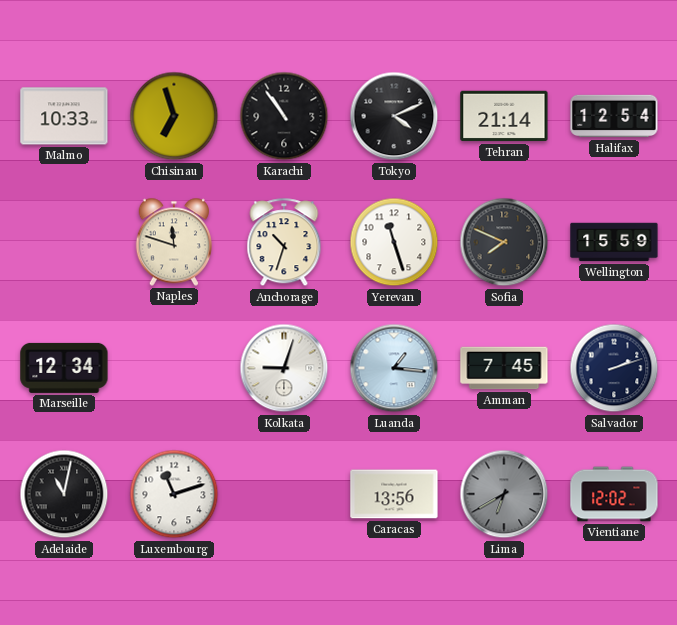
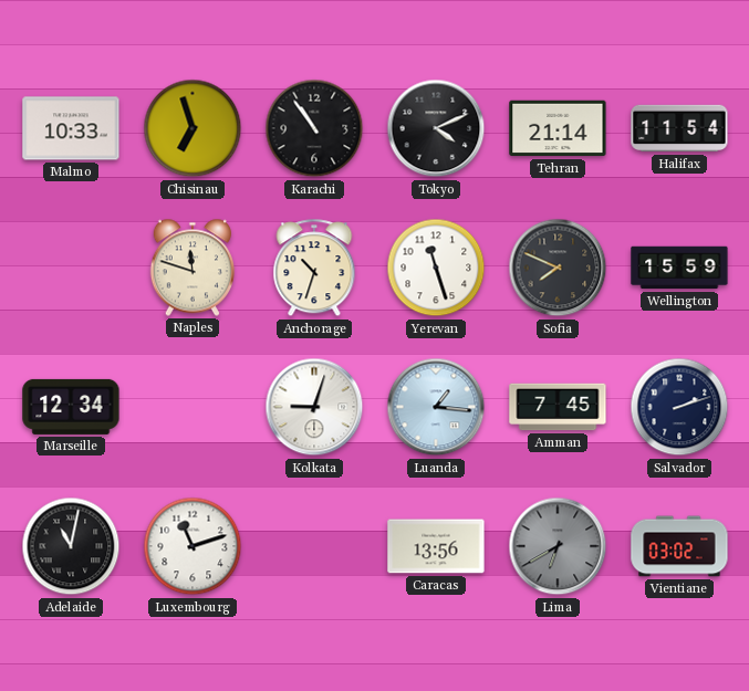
Halifax: 12:54 -> 11:54
Vientiane: 12:02 -> 03:02
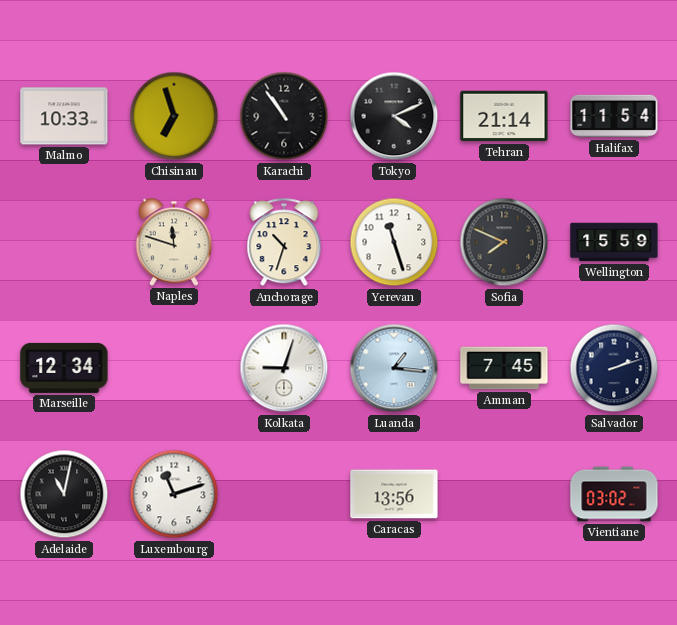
Lima: 6:40 -> none
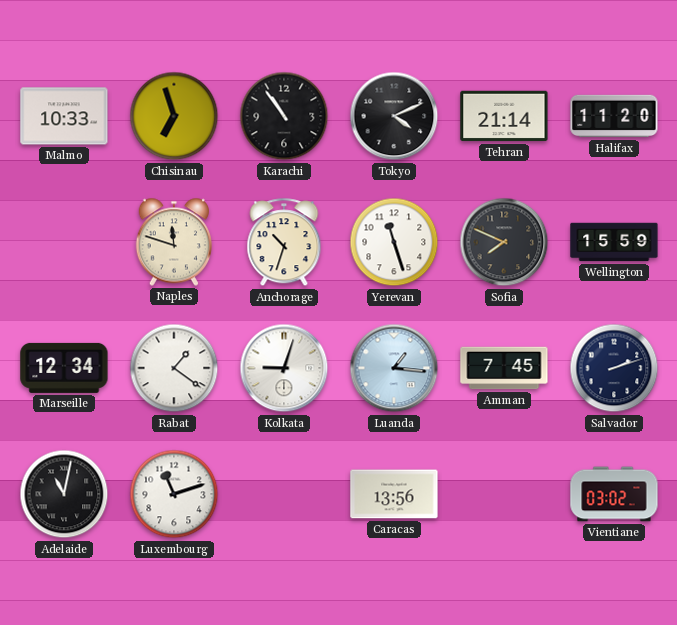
Halifax: 11:54 -> 11:20
Rabat: none -> 1:21
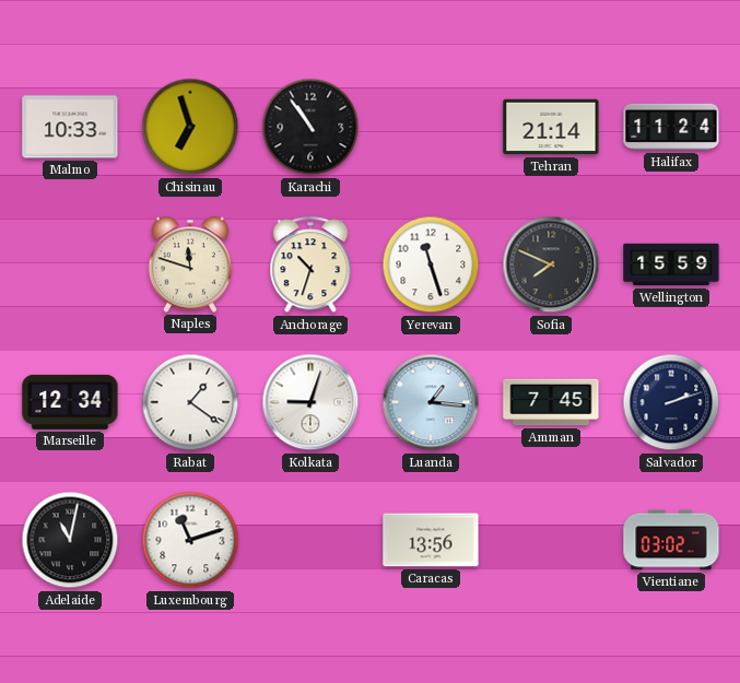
Tokyo: 4:11 -> none
Halifax: 11:20 -> 11:24
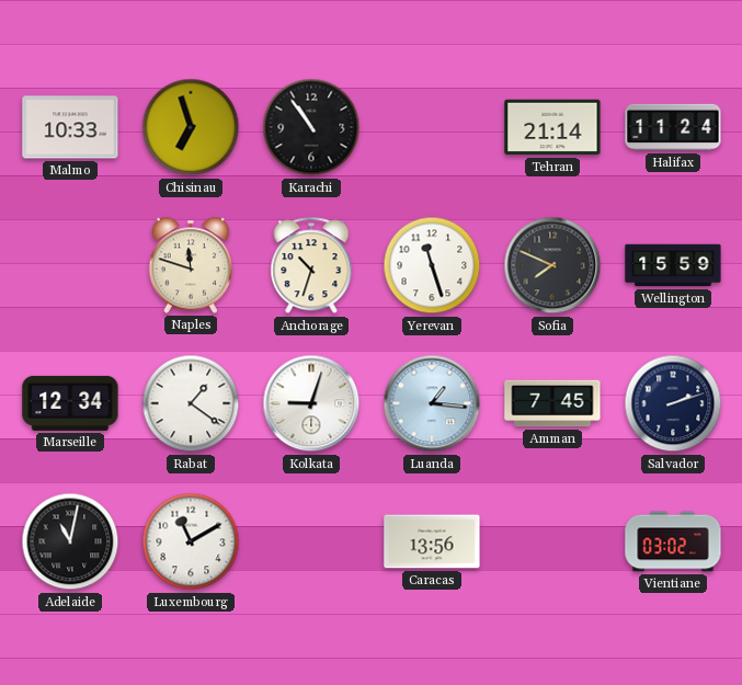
Luxembourg: 11:12 -> 11:10
